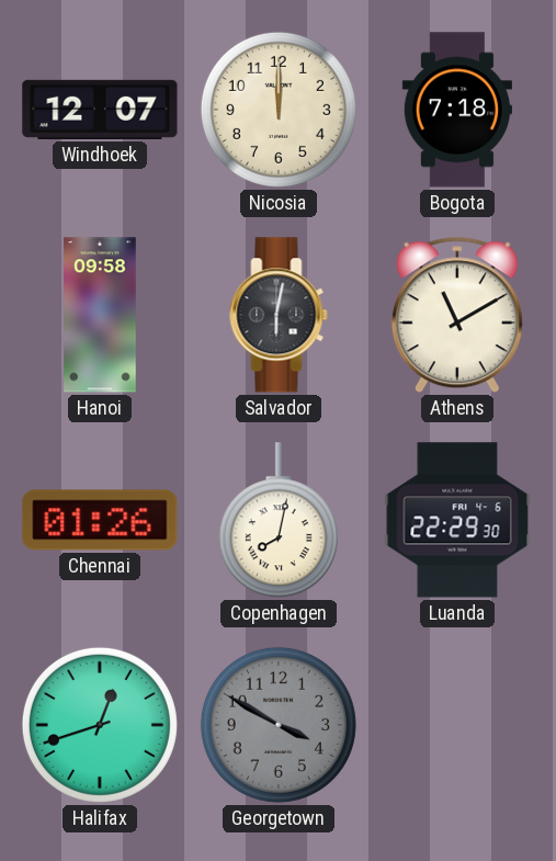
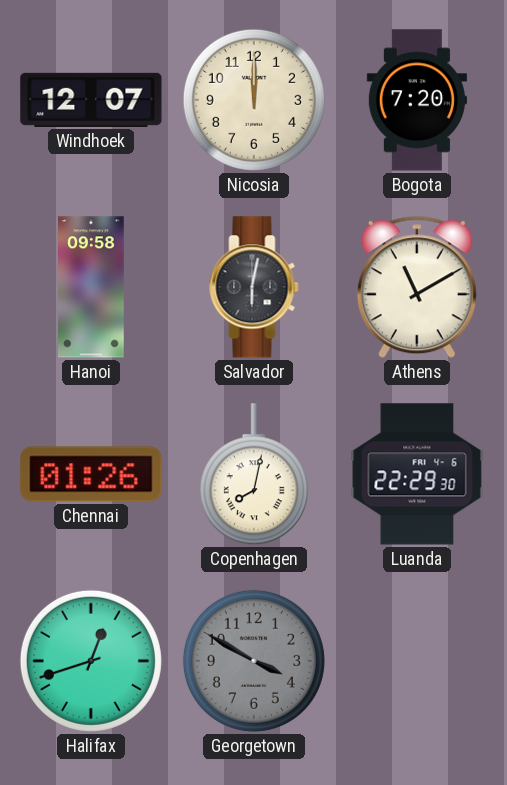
Bogota: 7:18 -> 7:20
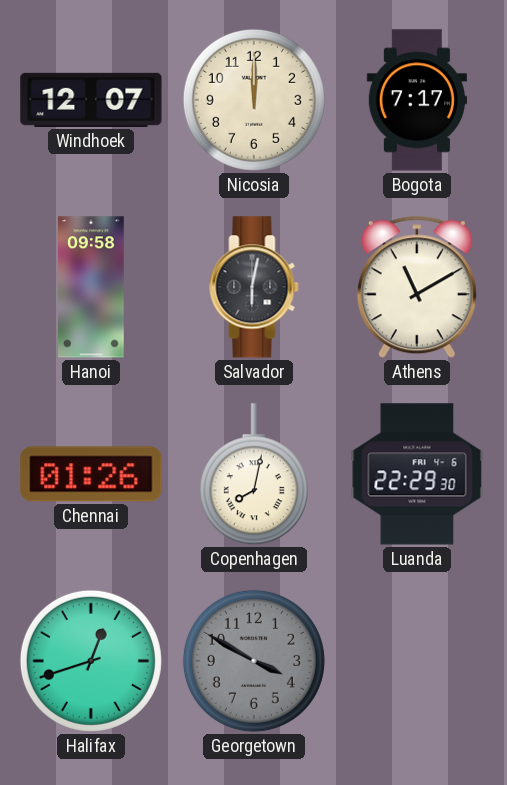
Bogota: 7:20 -> 7:17
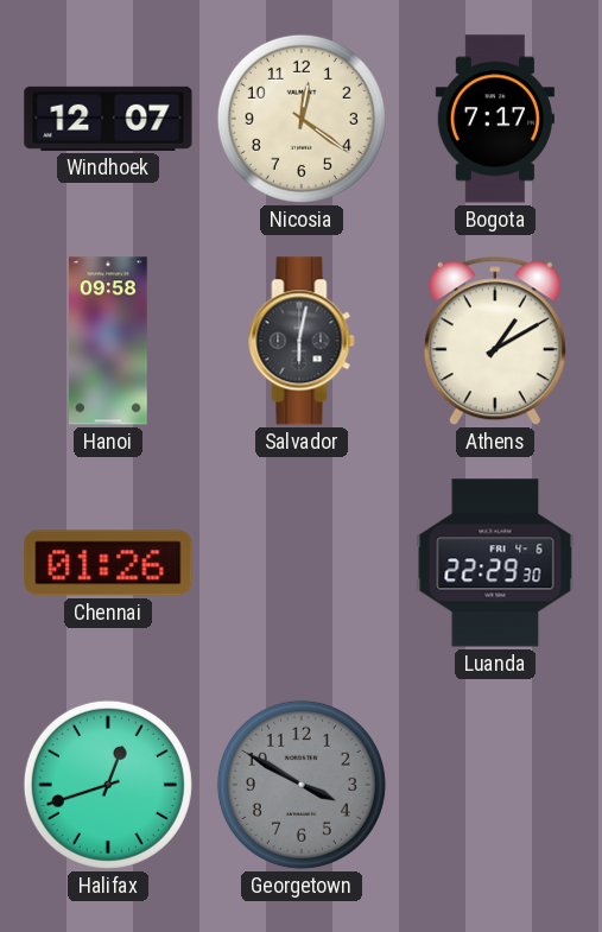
Nicosia: 12:00 -> 12:21
Athens: 11:10 -> 1:10
Copenhagen: 8:02 -> none
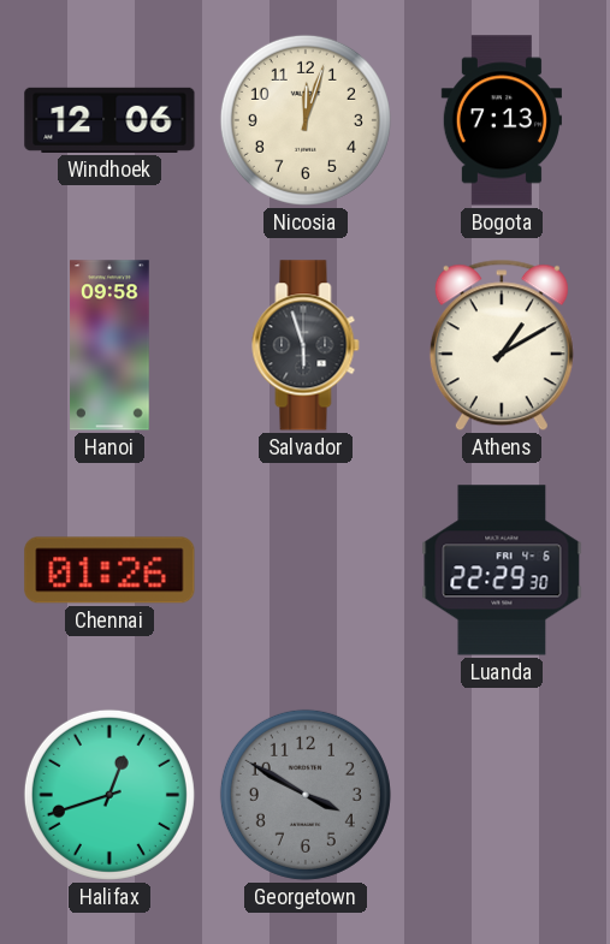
Windhoek: 12:07 -> 12:06
Nicosia: 12:21 -> 12:03
Bogota: 7:17 -> 7:13
Salvador: 6:02 -> 5:57
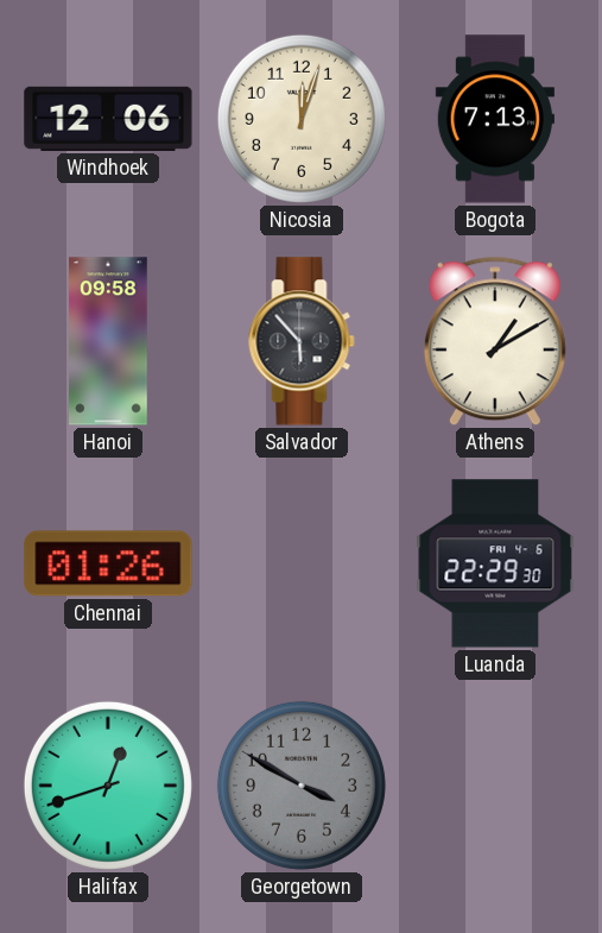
Salvador: 5:57 -> 5:53
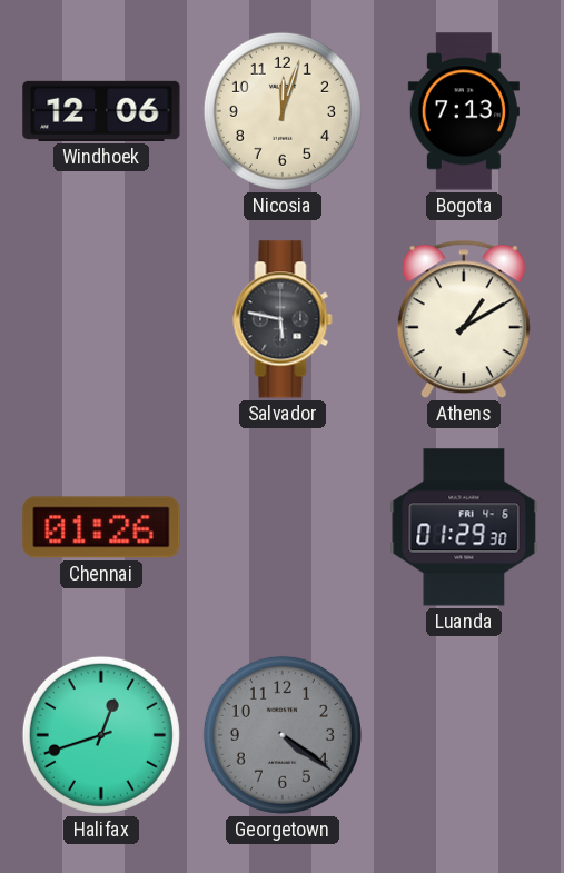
Hanoi: 09:58 -> none
Salvador: 5:53 -> 5:47
Luanda: 22:29 -> 01:29
Georgetown: 3:50 -> 4:21
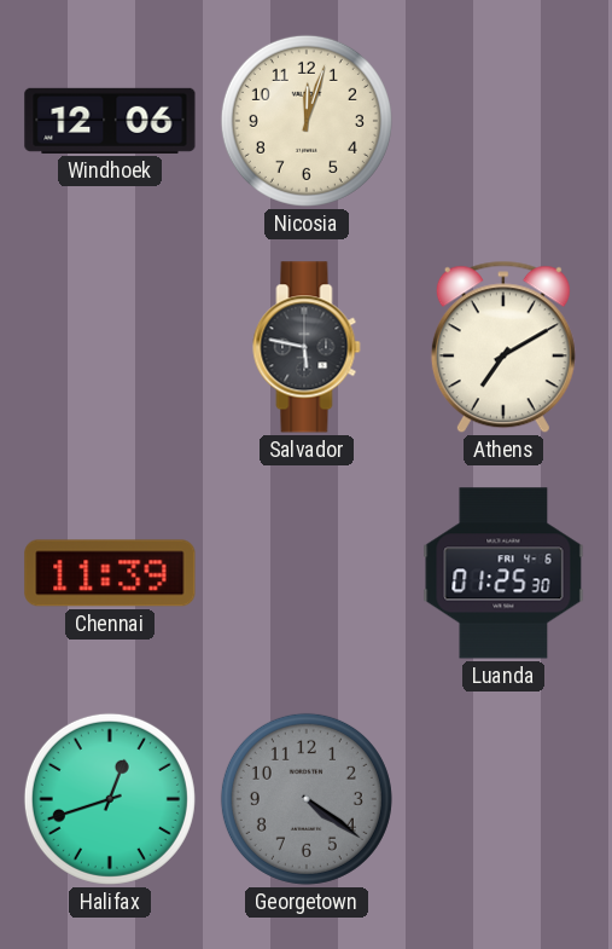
Bogota: 7:13 -> none
Athens: 1:10 -> 7:10
Chennai: 01:26 -> 11:39
Luanda: 01:29 -> 01:25
